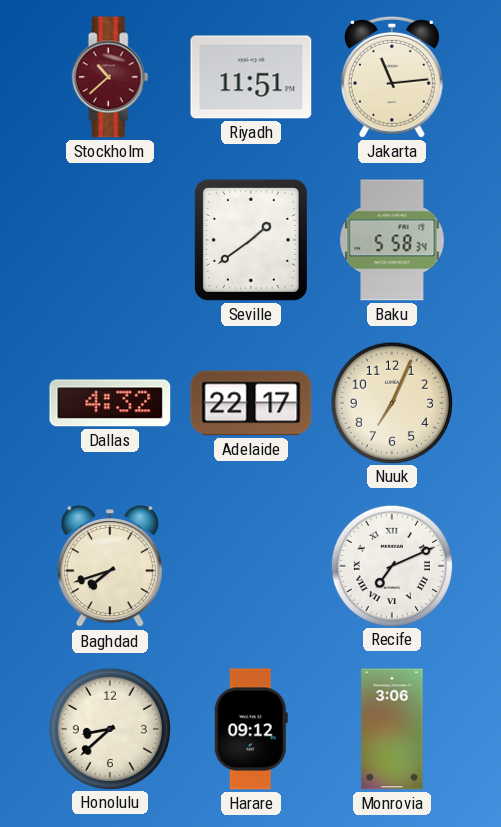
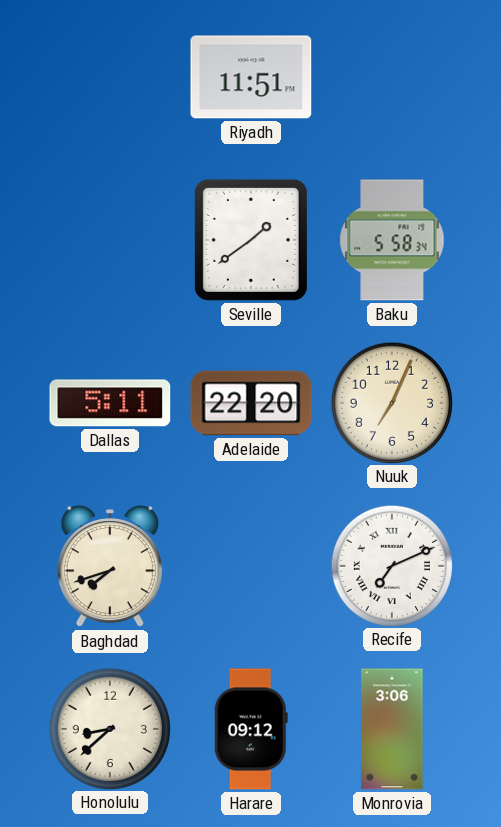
Stockholm: 10:38 -> none
Jakarta: 11:14 -> none
Dallas: 4:32 -> 5:11
Adelaide: 22:17 -> 22:20
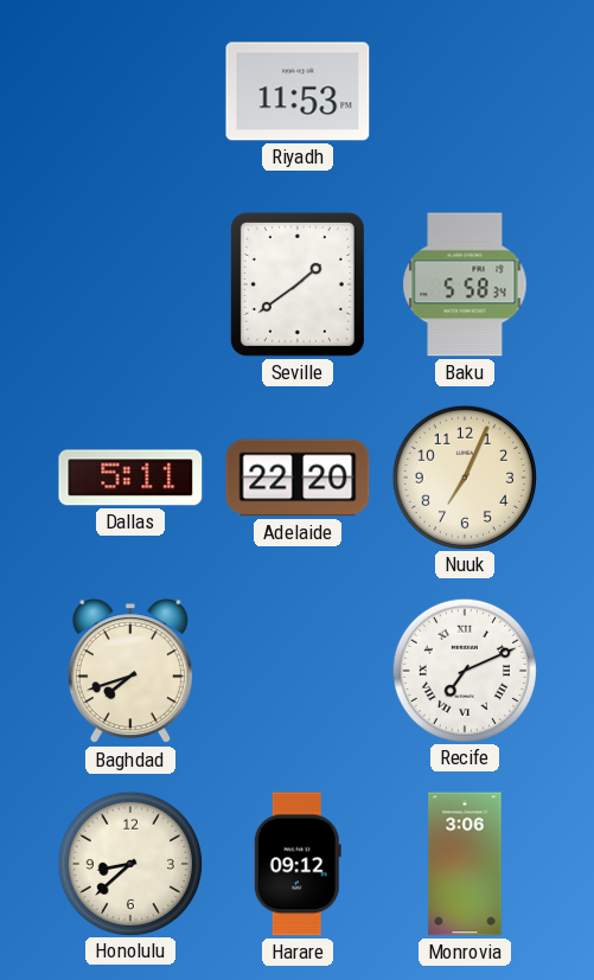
Riyadh: 11:51 -> 11:53
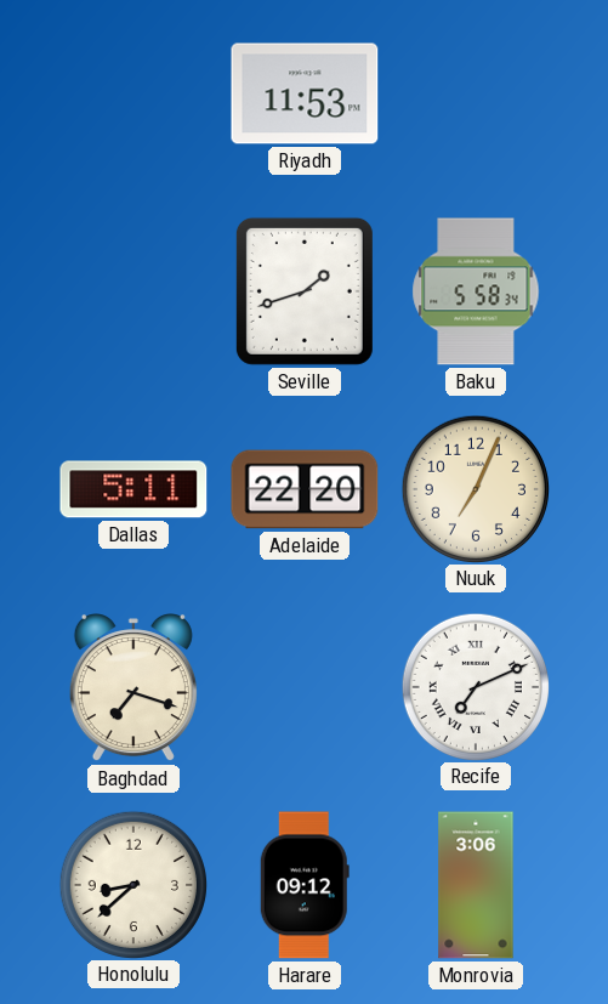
Seville: 1:39 -> 1:42
Baghdad: 7:42 -> 7:18
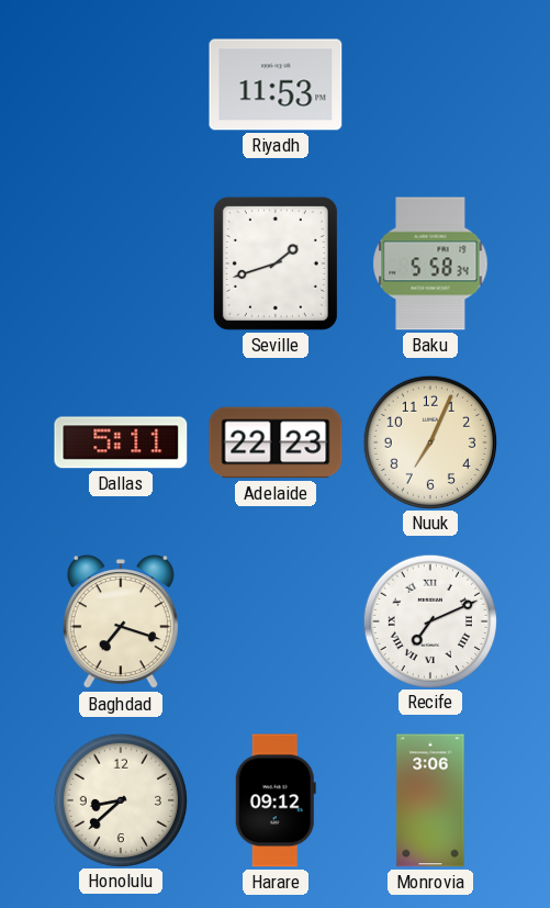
Adelaide: 22:20 -> 22:23
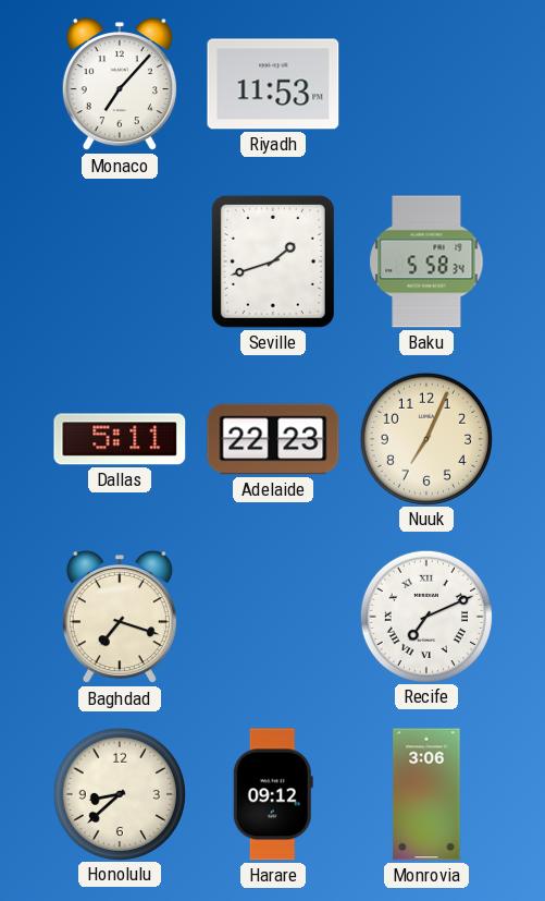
Monaco: none -> 7:07
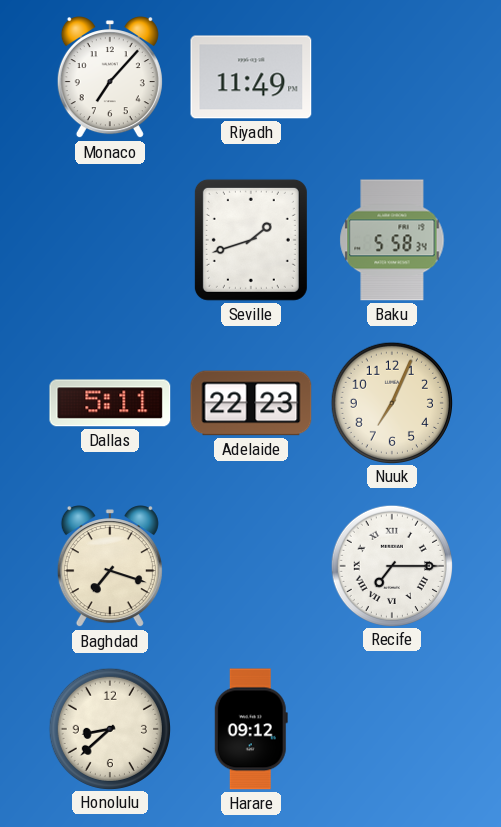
Riyadh: 11:53 -> 11:49
Recife: 7:11 -> 7:15
Monrovia: 3:06 -> none
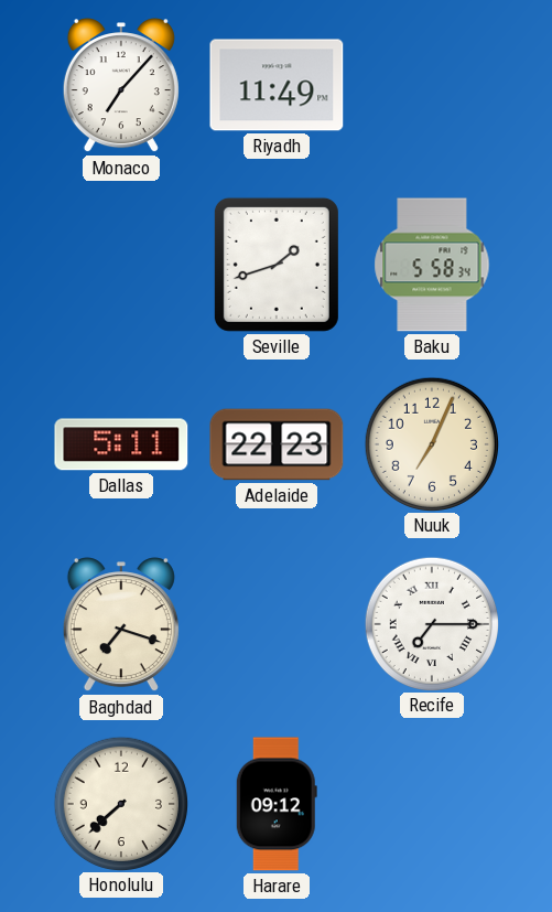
Honolulu: 8:38 -> 7:38
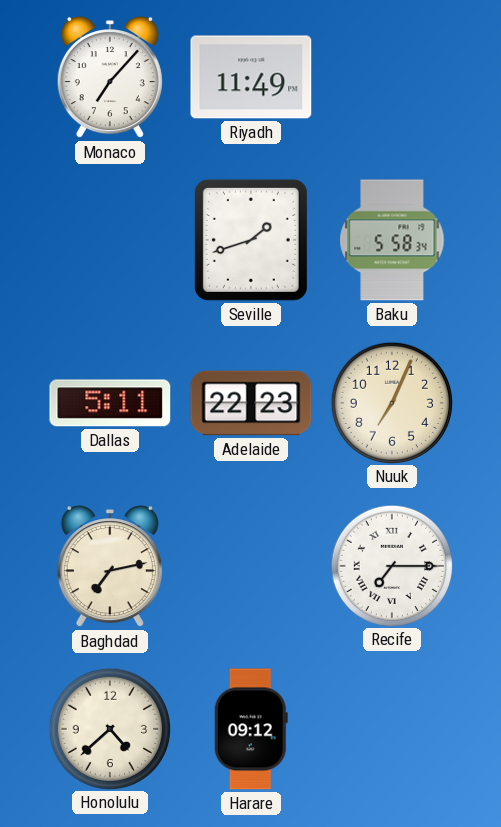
Baghdad: 7:18 -> 7:13
Honolulu: 7:38 -> 4:38
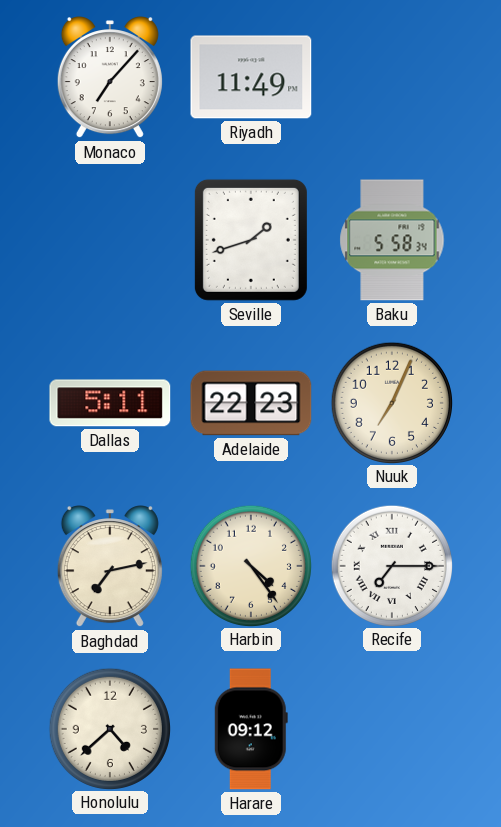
Harbin: none -> 4:24
